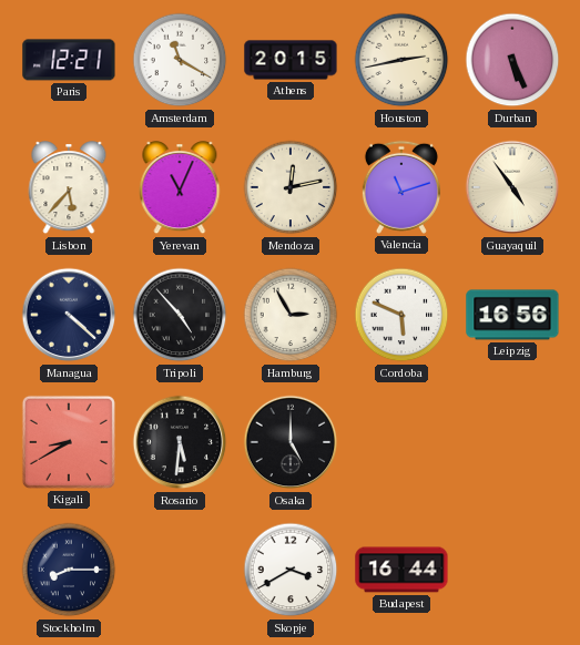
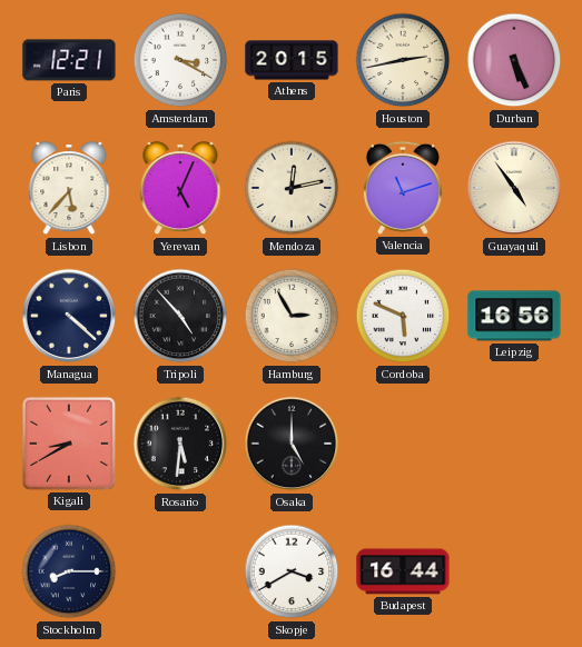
Amsterdam: 11:20 -> 3:20
Yerevan: 11:04 -> 5:04
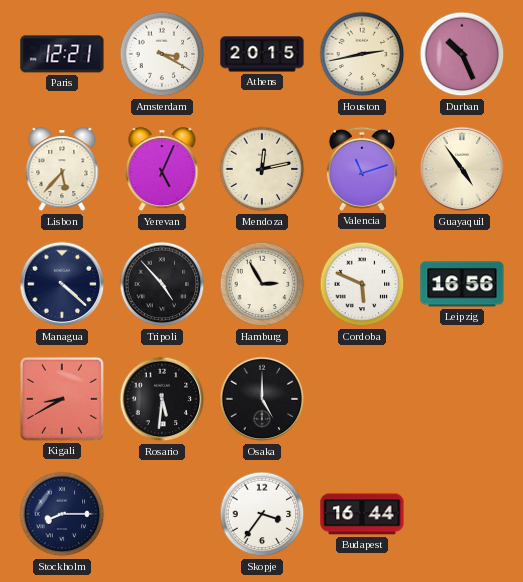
Durban: 5:26 -> 10:26
Skopje: 3:40 -> 3:36
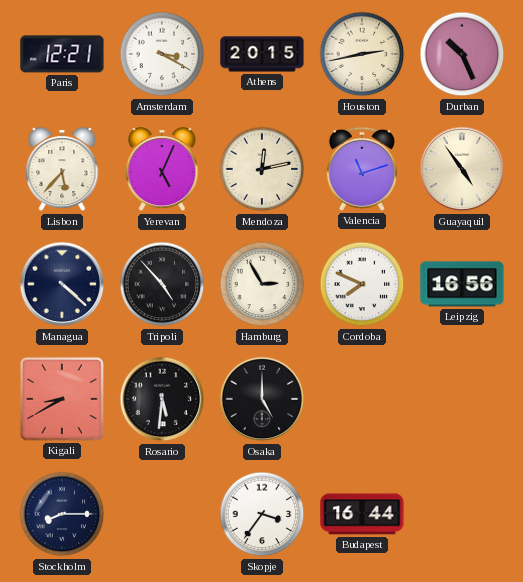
Cordoba: 5:49 -> 7:49
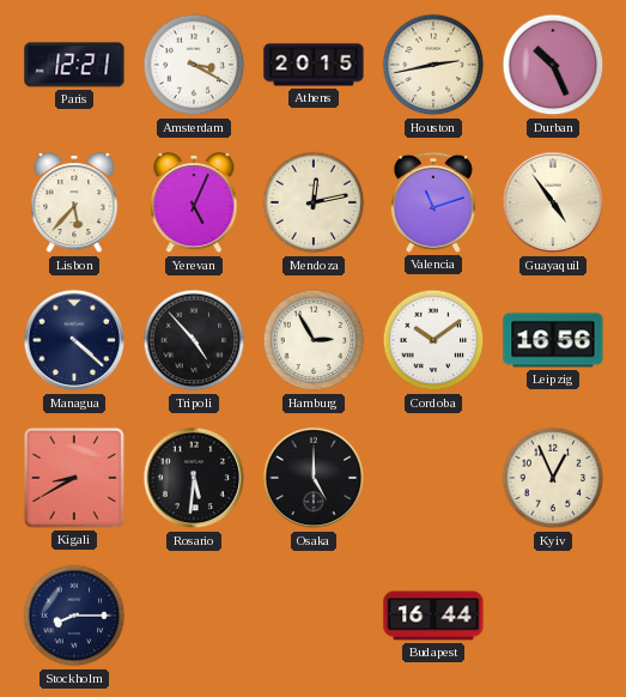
Cordoba: 7:49 -> 10:09
Kyiv: none -> 12:56
Skopje: 3:36 -> none
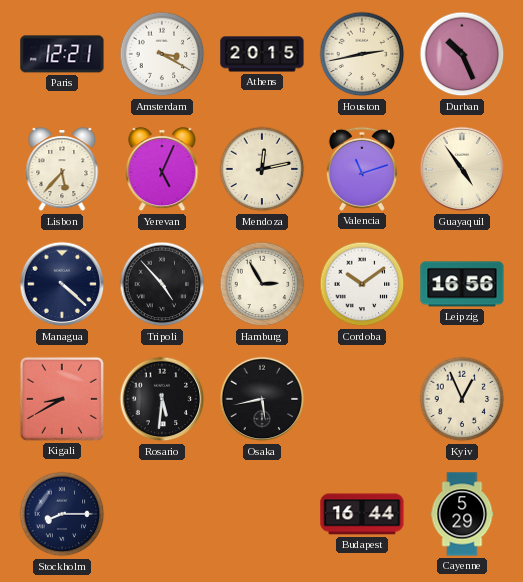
Osaka: 5:00 -> 5:43
Cayenne: none -> 5:29
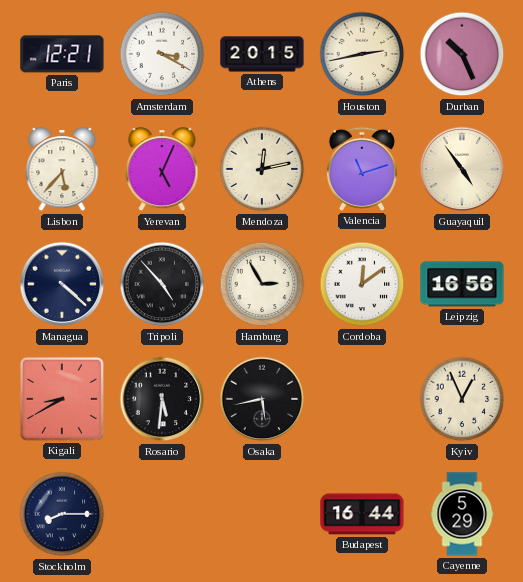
Cordoba: 10:09 -> 12:09
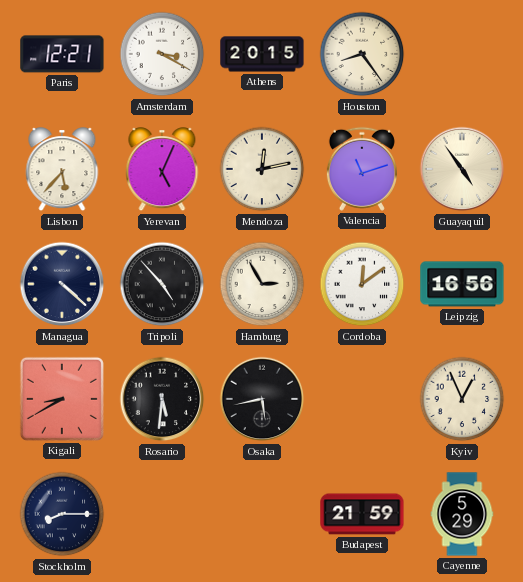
Houston: 2:43 -> 8:24
Durban: 10:26 -> none
Budapest: 16:44 -> 21:59
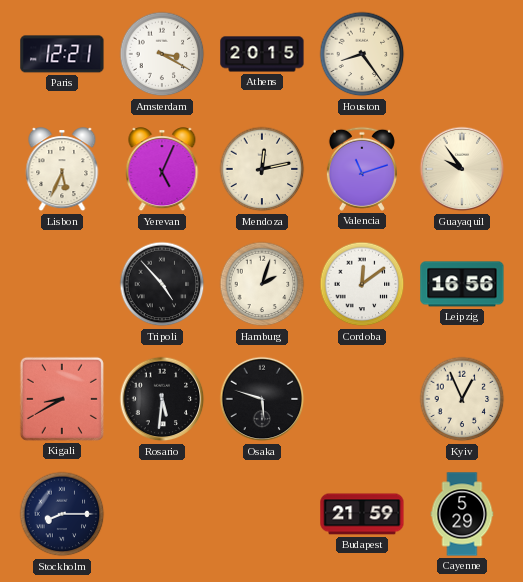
Lisbon: 5:37 -> 5:34
Guayaquil: 4:54 -> 9:54
Managua: 4:22 -> none
Hamburg: 2:55 -> 2:03
Osaka: 5:43 -> 5:48
